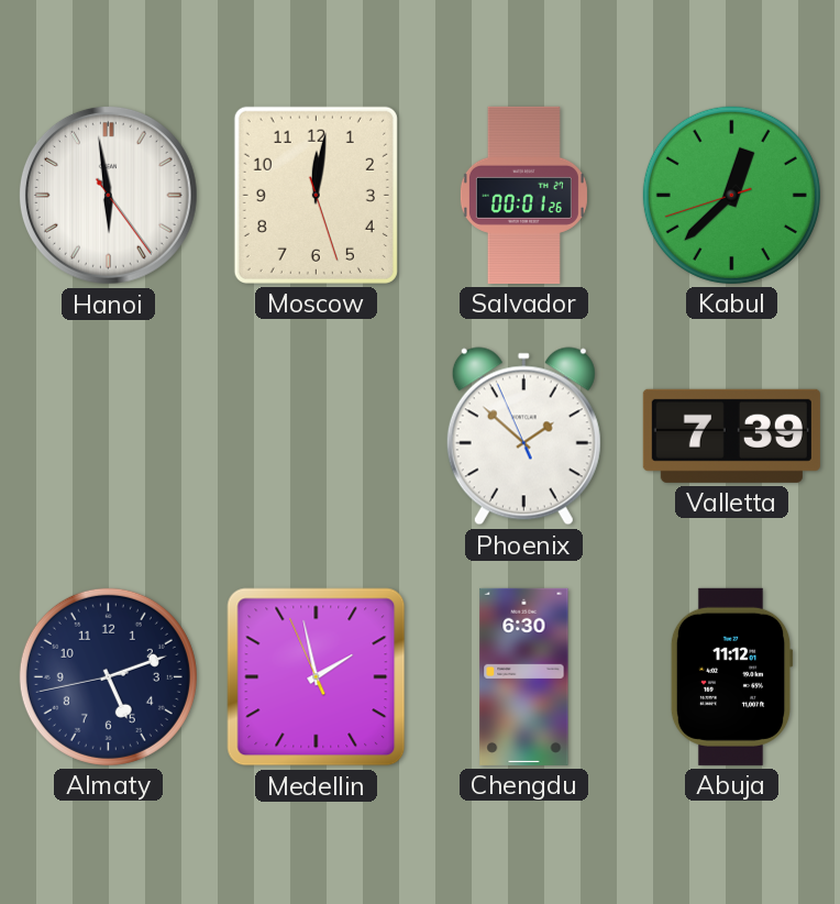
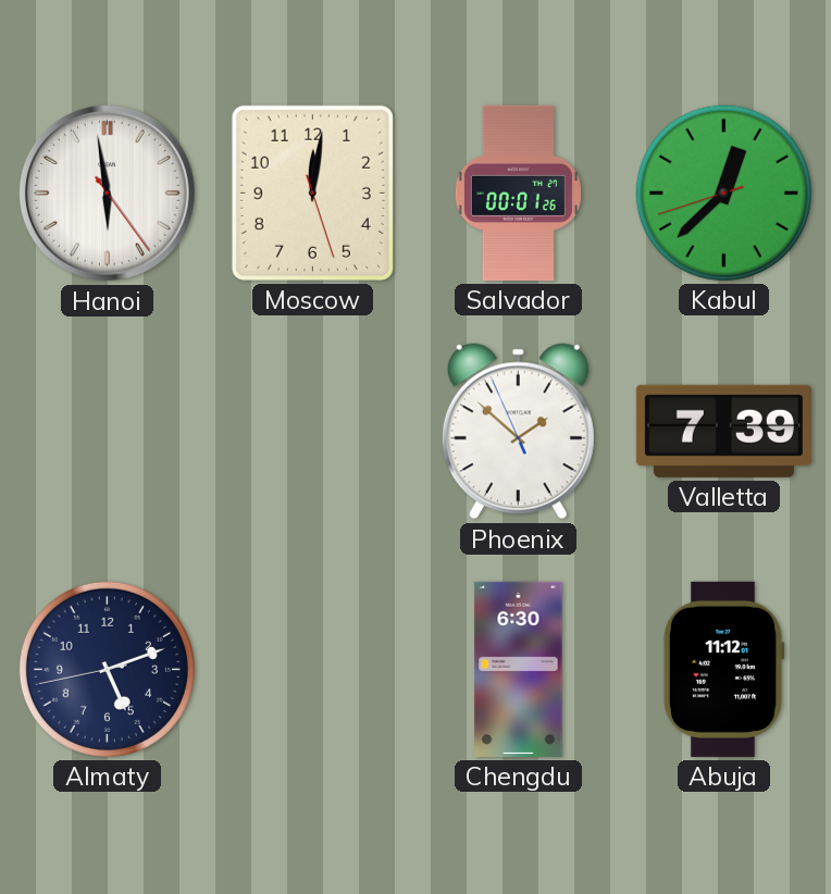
Medellin: 1:57 -> none
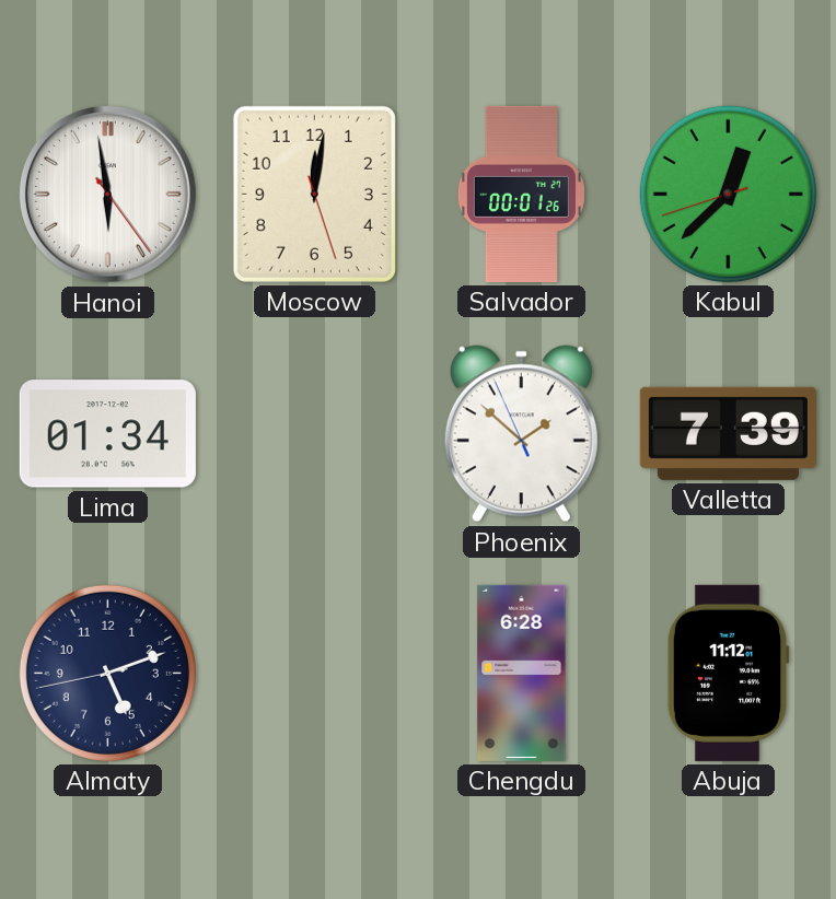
Lima: none -> 01:34
Chengdu: 6:30 -> 6:28
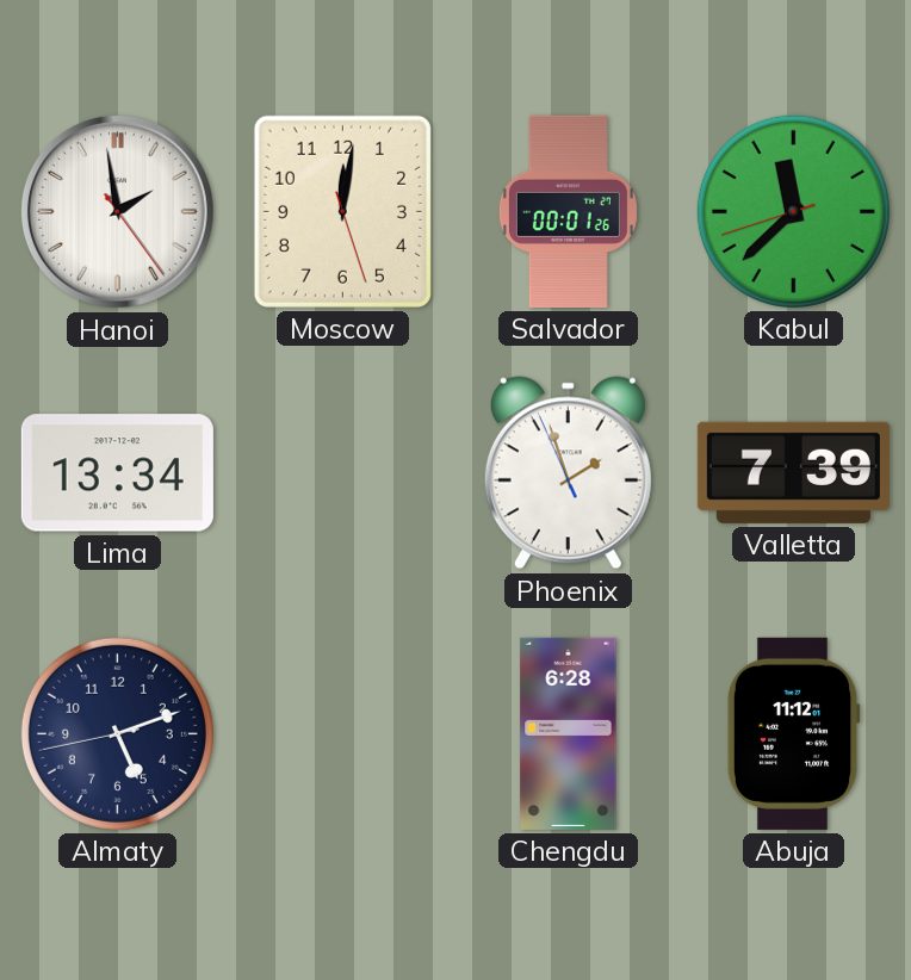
Hanoi: 5:58 -> 1:58
Kabul: 12:37 -> 11:37
Lima: 01:34 -> 13:34
Phoenix: 1:51 -> 1:56
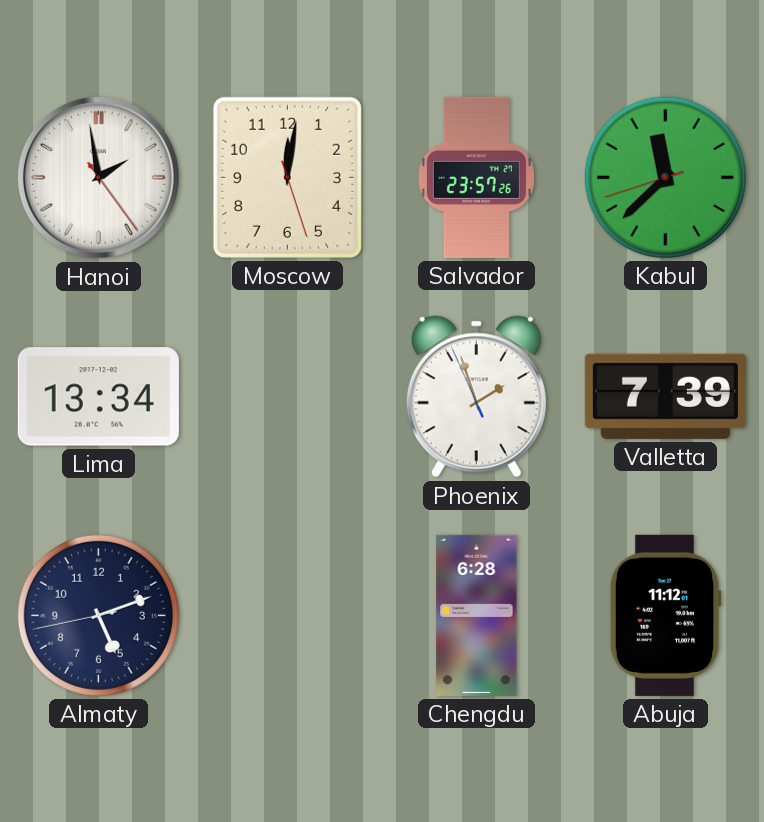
Salvador: 00:01 -> 23:57
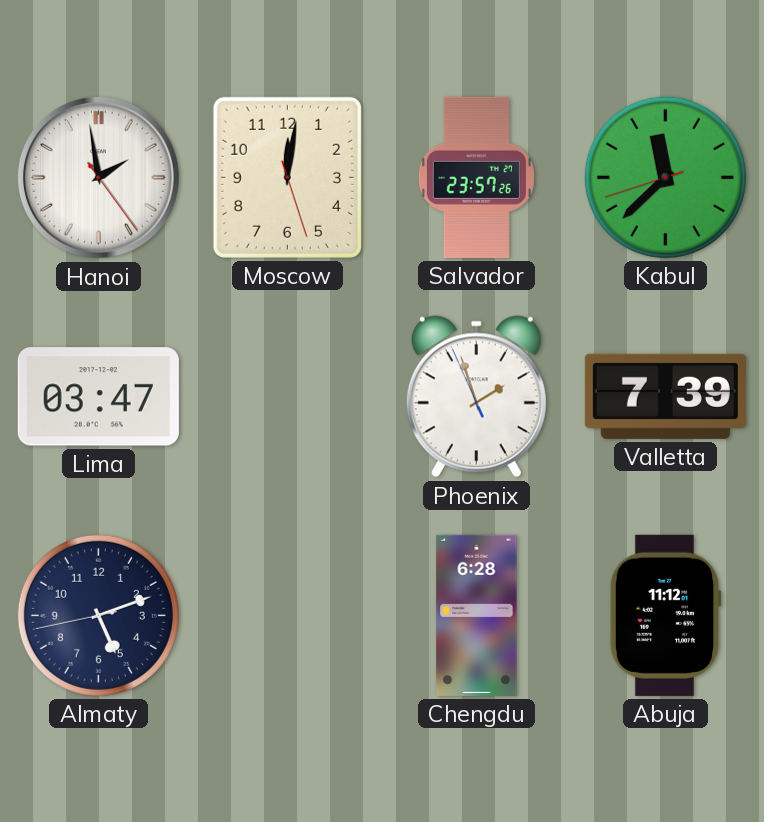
Lima: 13:34 -> 03:47
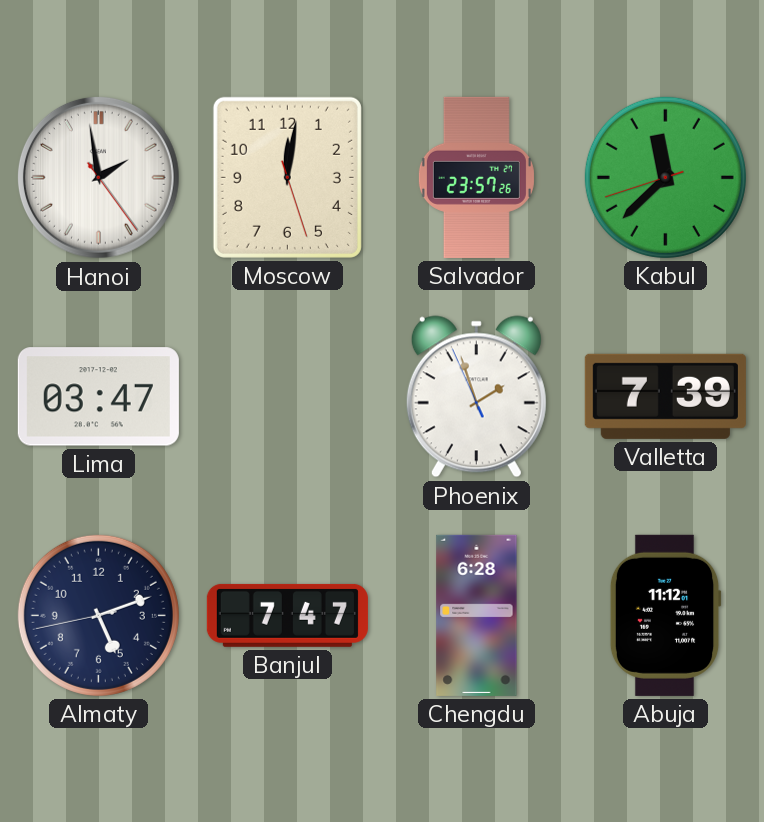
Banjul: none -> 7:47
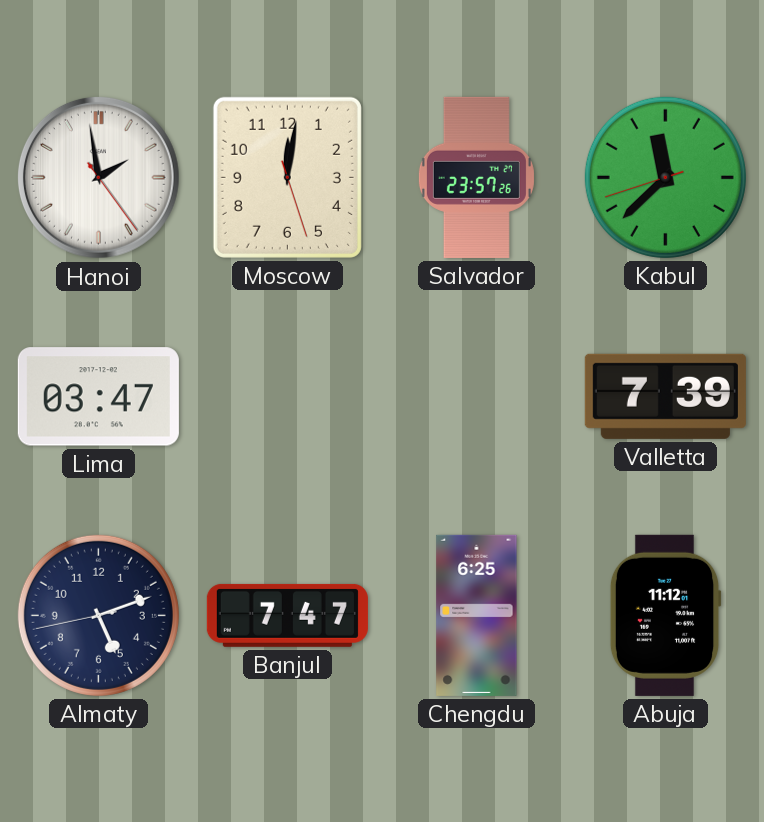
Phoenix: 1:56 -> none
Chengdu: 6:28 -> 6:25
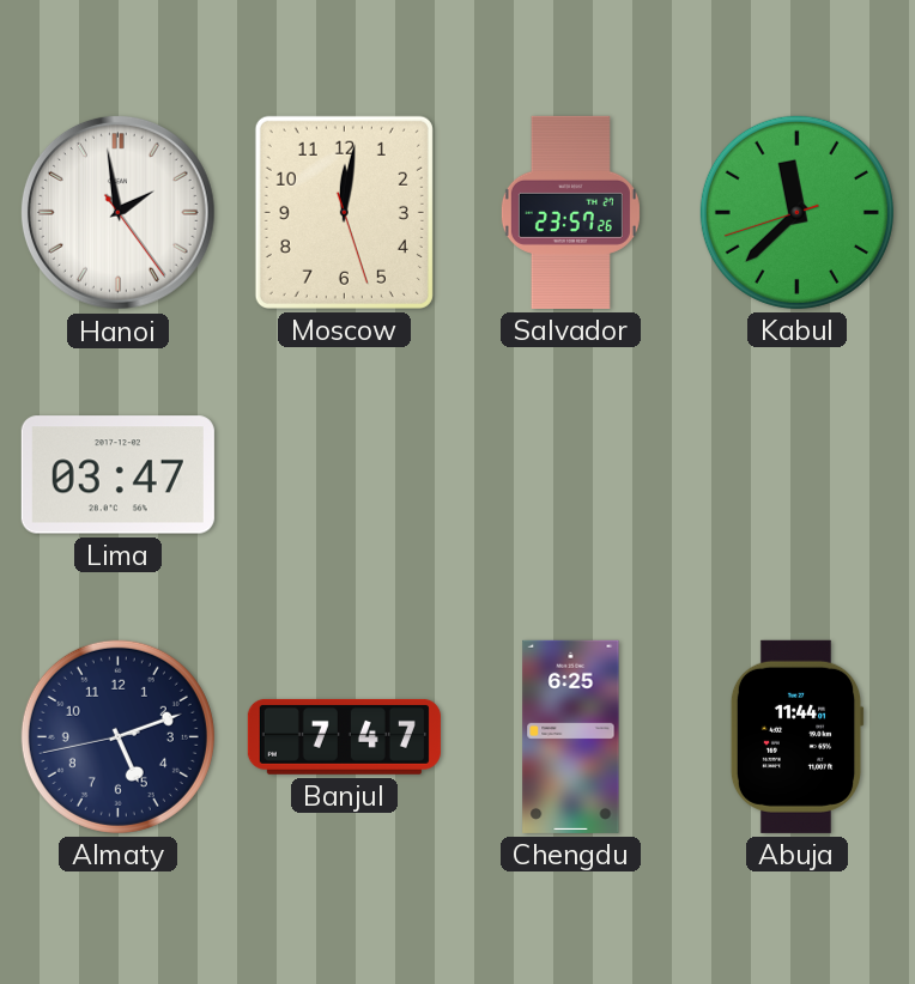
Valletta: 7:39 -> none
Abuja: 11:12 -> 11:44
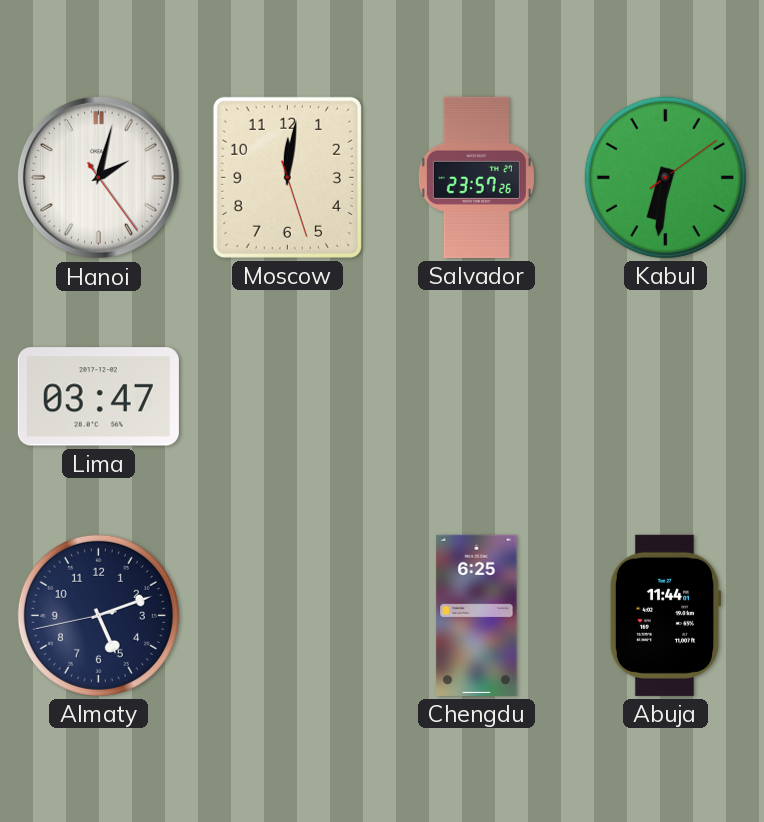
Hanoi: 1:58 -> 2:02
Kabul: 11:37 -> 6:31
Banjul: 7:47 -> none
